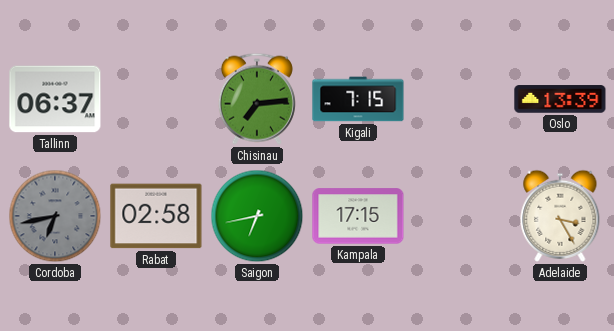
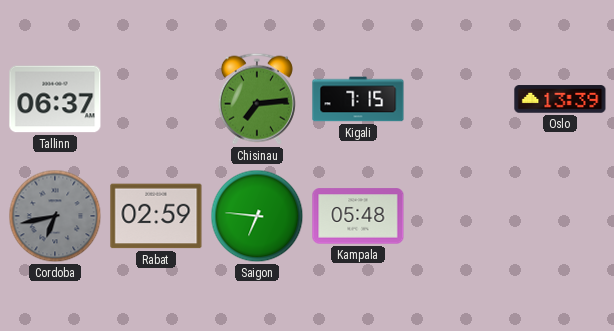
Rabat: 02:58 -> 02:59
Saigon: 6:43 -> 6:46
Kampala: 17:15 -> 05:48
Adelaide: 3:25 -> none
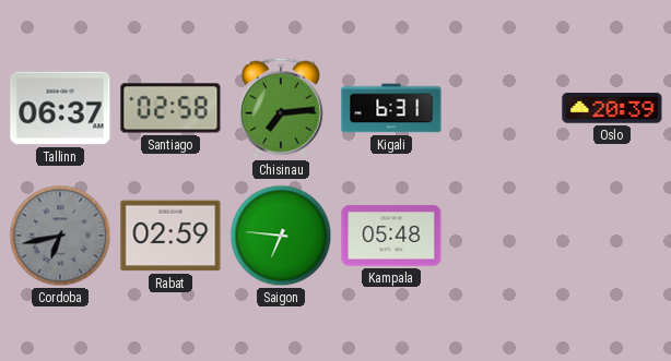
Santiago: none -> 02:58
Kigali: 7:15 -> 6:31
Oslo: 13:39 -> 20:39
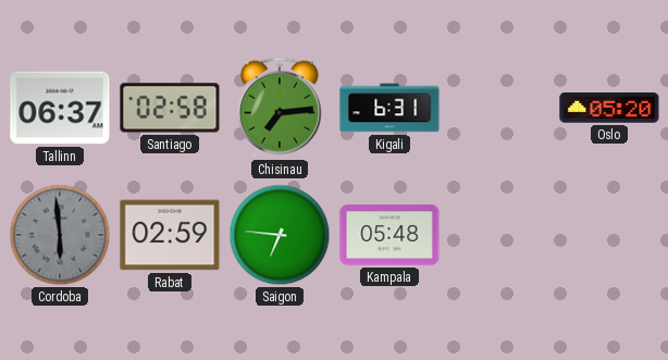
Oslo: 20:39 -> 05:20
Cordoba: 6:43 -> 5:59
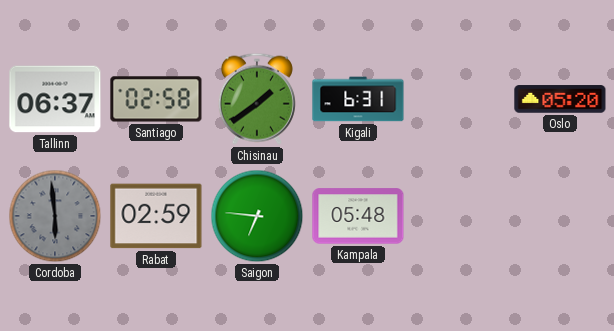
Chisinau: 7:14 -> 1:39
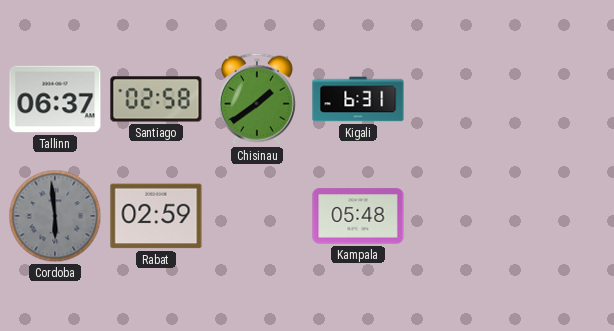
Oslo: 05:20 -> none
Saigon: 6:46 -> none
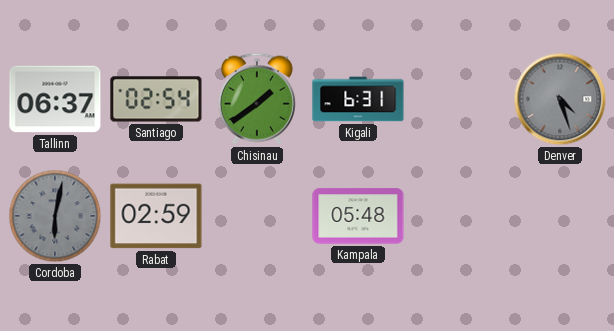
Santiago: 02:58 -> 02:54
Denver: none -> 4:27
Cordoba: 5:59 -> 6:02
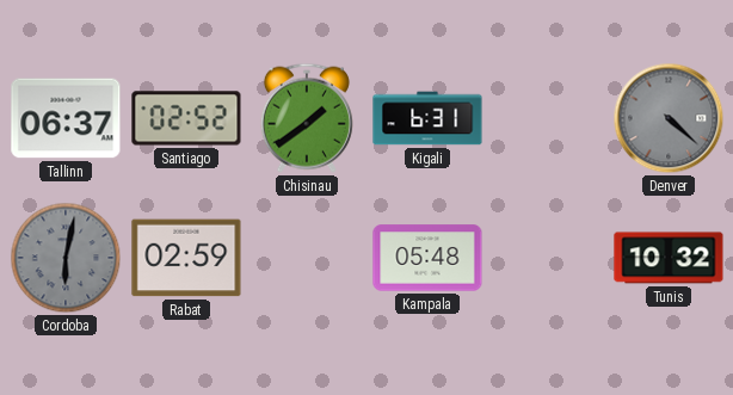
Santiago: 02:54 -> 02:52
Denver: 4:27 -> 4:22
Tunis: none -> 10:32
